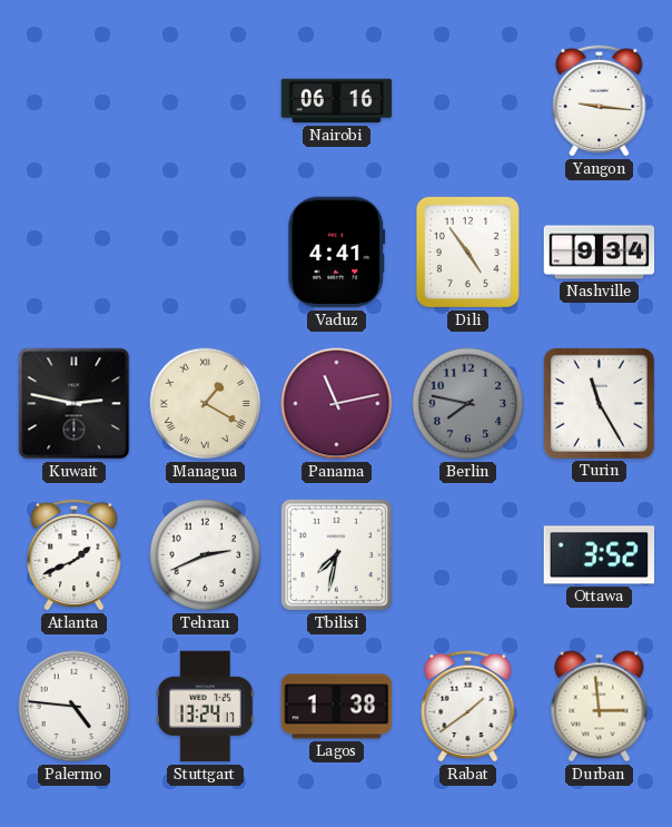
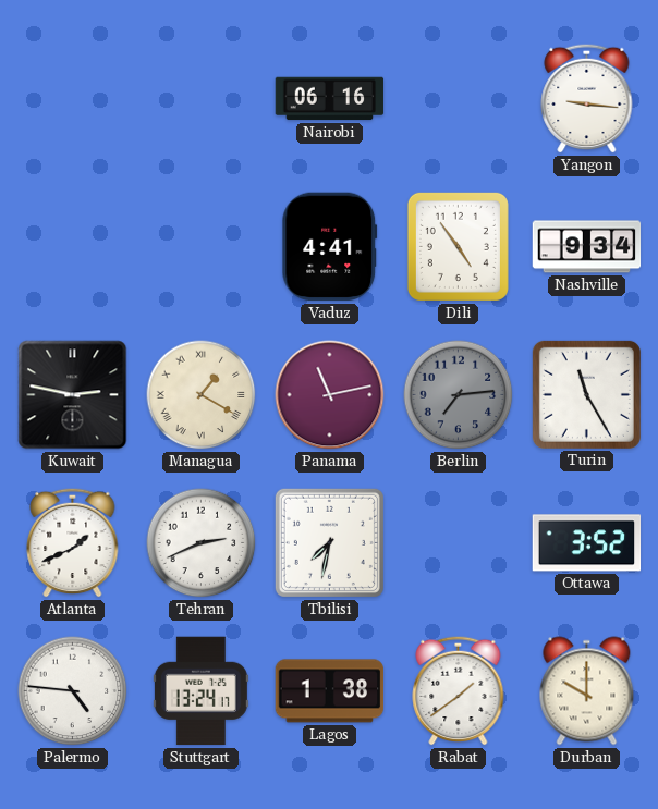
Berlin: 7:47 -> 7:14
Durban: 2:59 -> 10:00
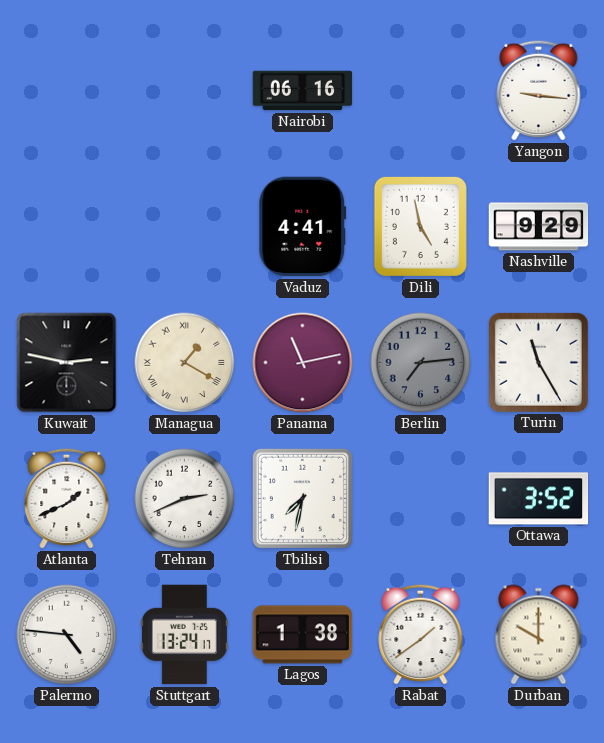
Dili: 4:54 -> 4:58
Nashville: 9:34 -> 9:29
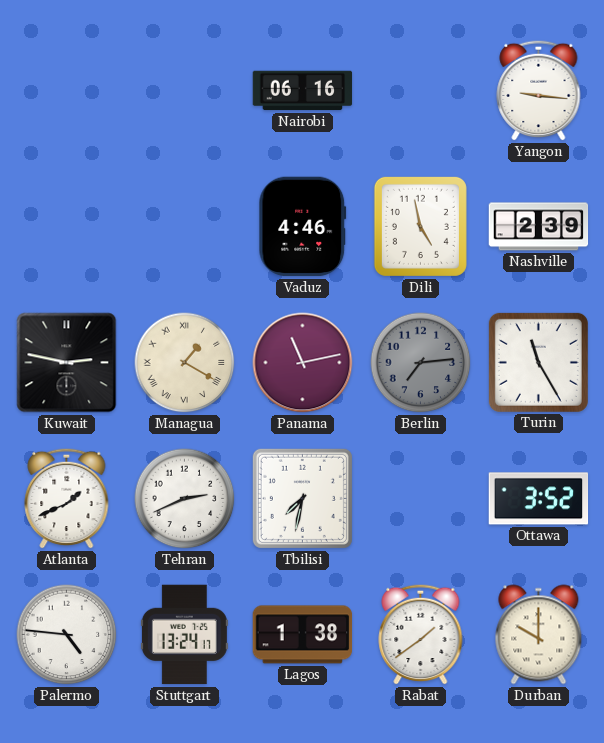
Vaduz: 4:41 -> 4:46
Nashville: 9:29 -> 2:39
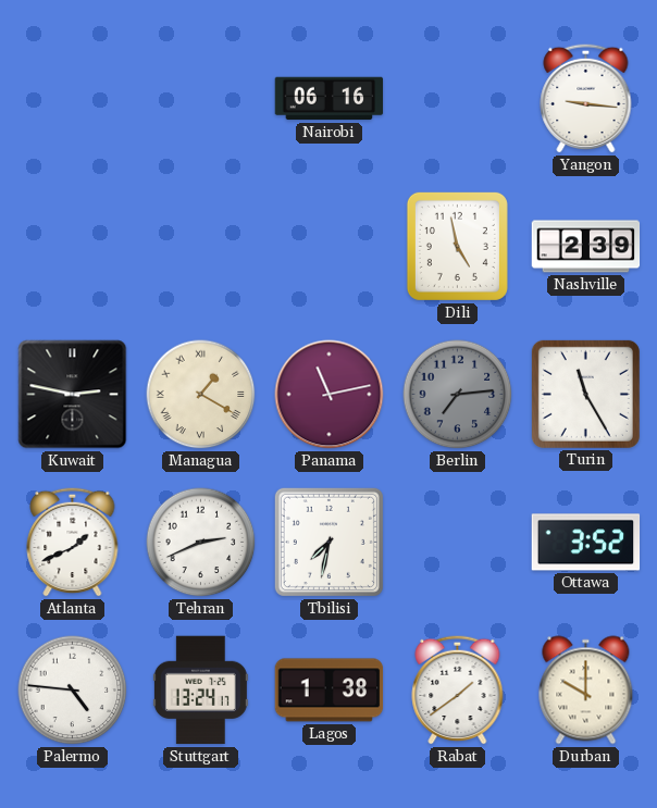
Vaduz: 4:46 -> none
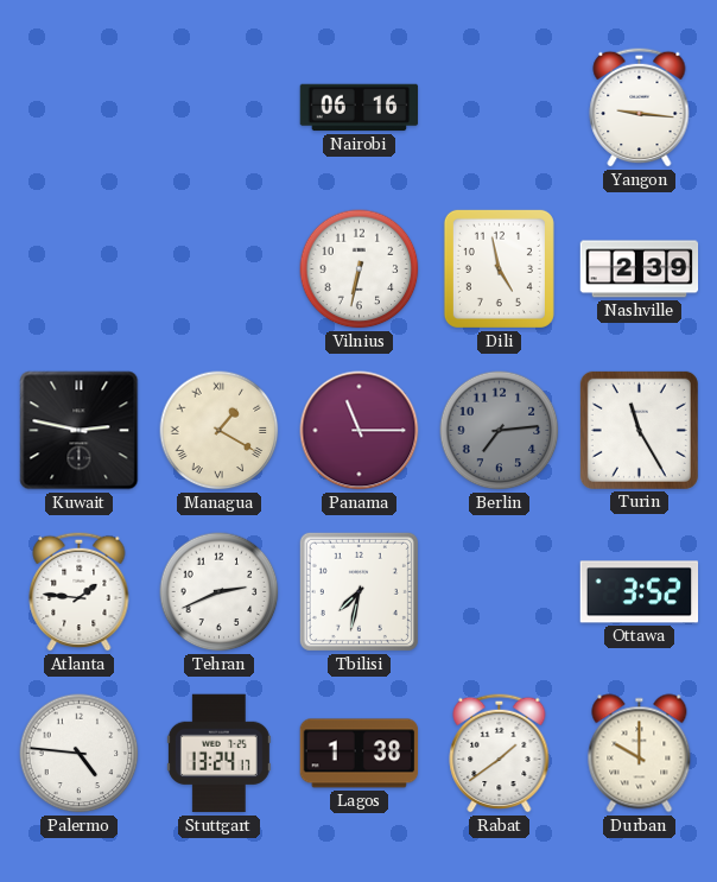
Vilnius: none -> 6:32
Panama: 11:13 -> 11:15
Atlanta: 1:41 -> 1:46
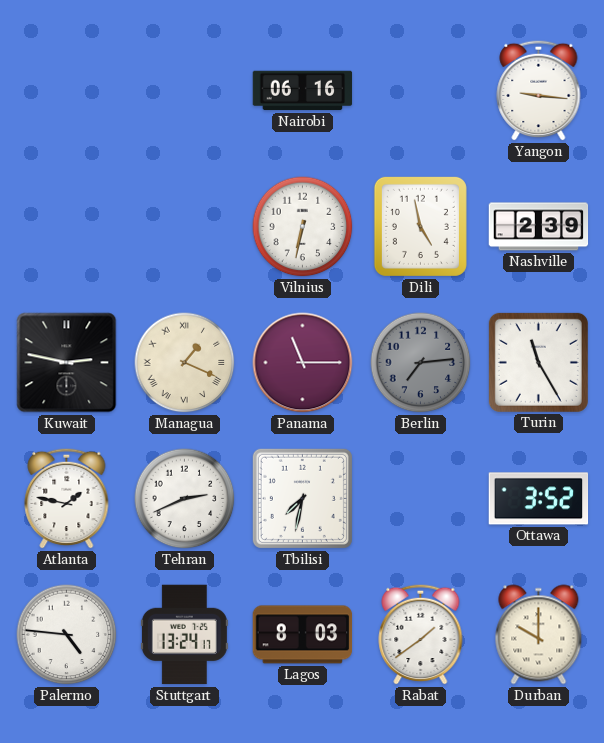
Managua: 1:20 -> 1:19
Atlanta: 1:46 -> 1:47
Lagos: 1:38 -> 8:03
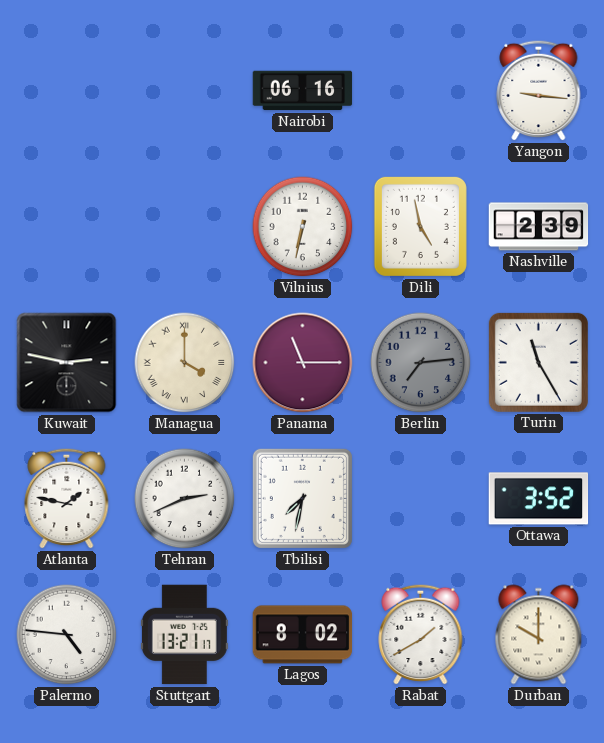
Managua: 1:19 -> 4:00
Stuttgart: 13:24 -> 13:21
Lagos: 8:03 -> 8:02
Rabat: 1:39 -> 1:40
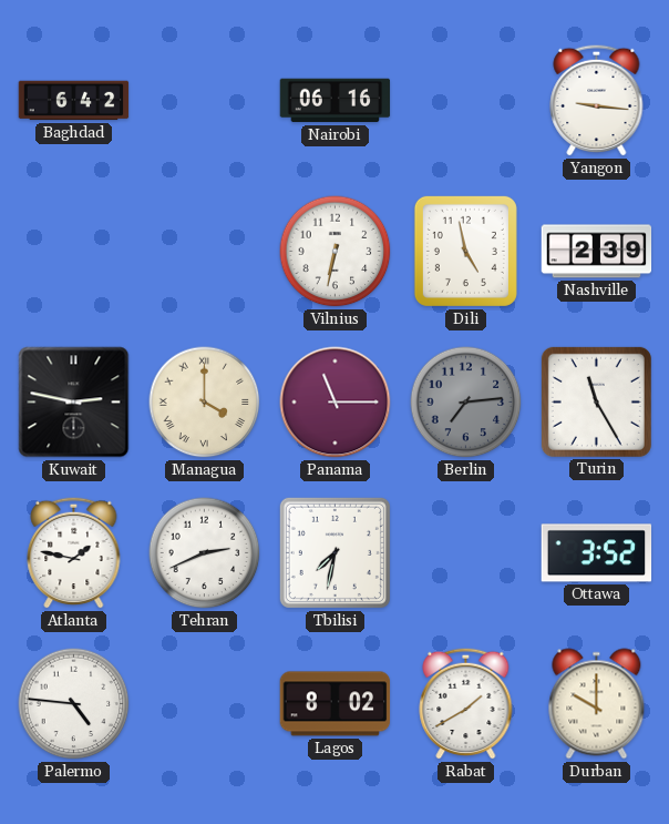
Baghdad: none -> 6:42
Stuttgart: 13:21 -> none
